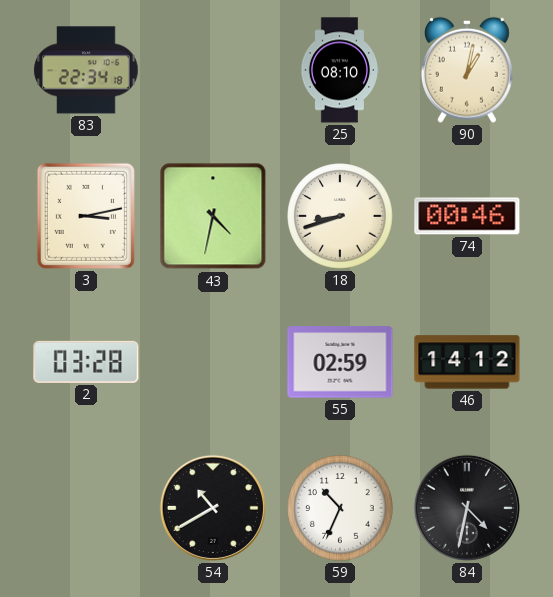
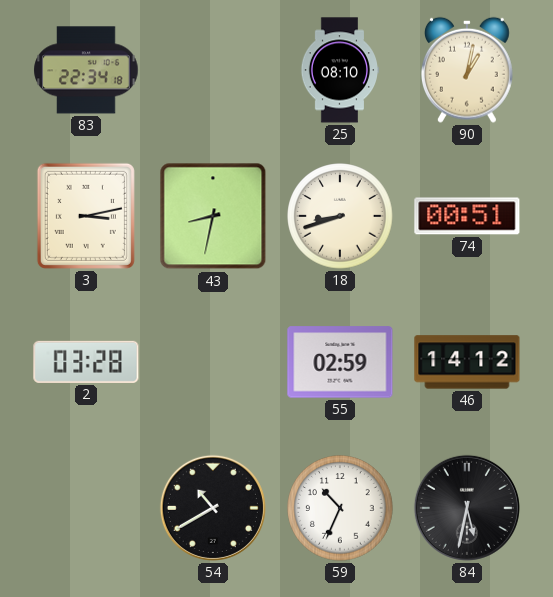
43: 4:32 -> 8:32
74: 00:46 -> 00:51
84: 4:32 -> 5:32
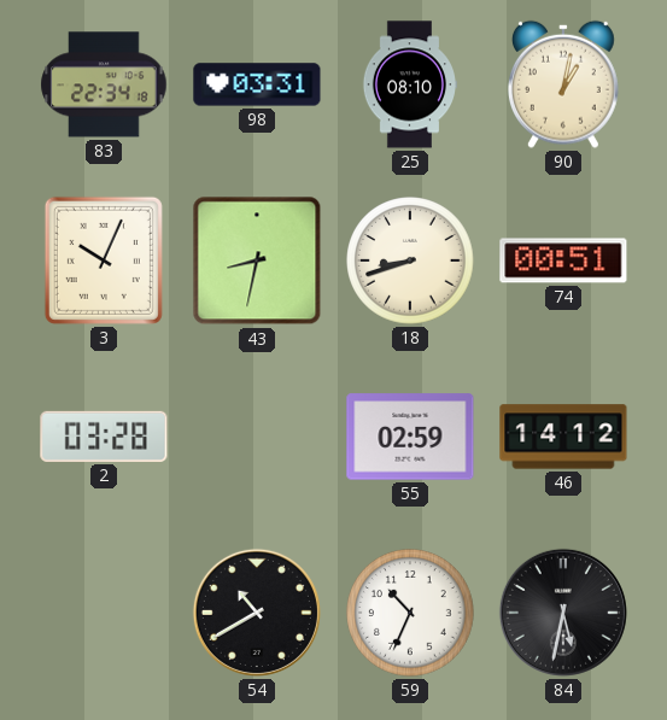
98: none -> 03:31
3: 3:13 -> 10:04
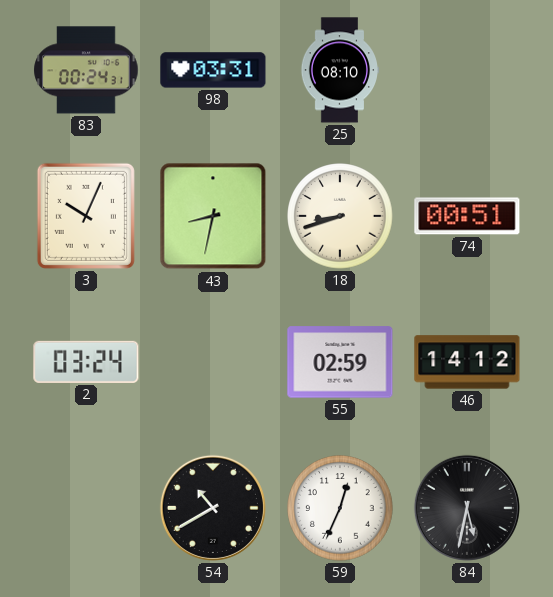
83: 22:34 -> 00:24
90: 1:02 -> none
2: 03:28 -> 03:24
59: 10:34 -> 12:34
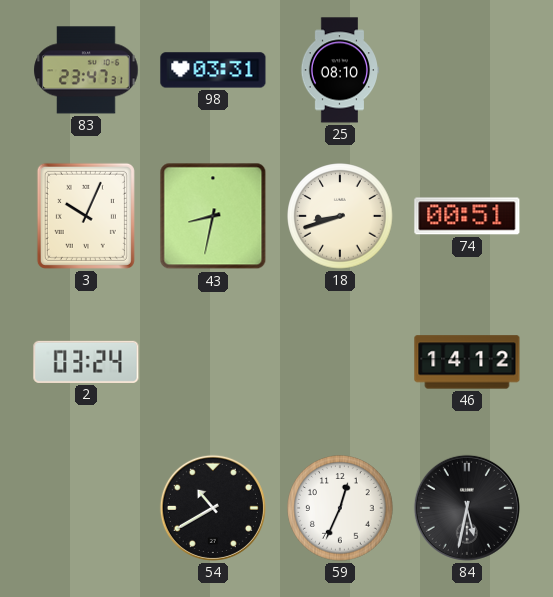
83: 00:24 -> 23:47
55: 02:59 -> none
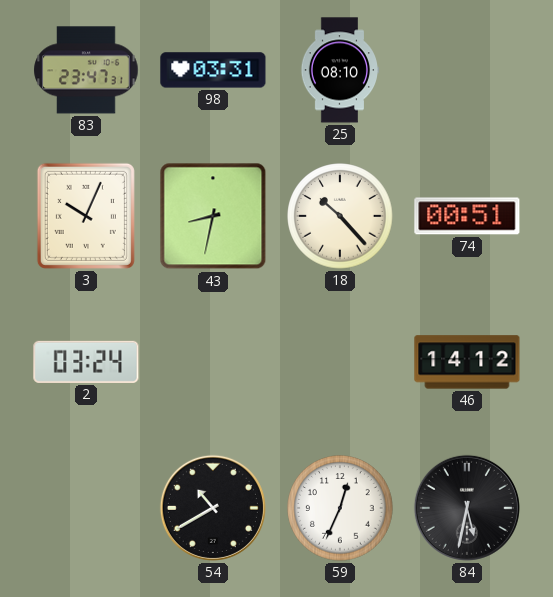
18: 8:42 -> 10:23
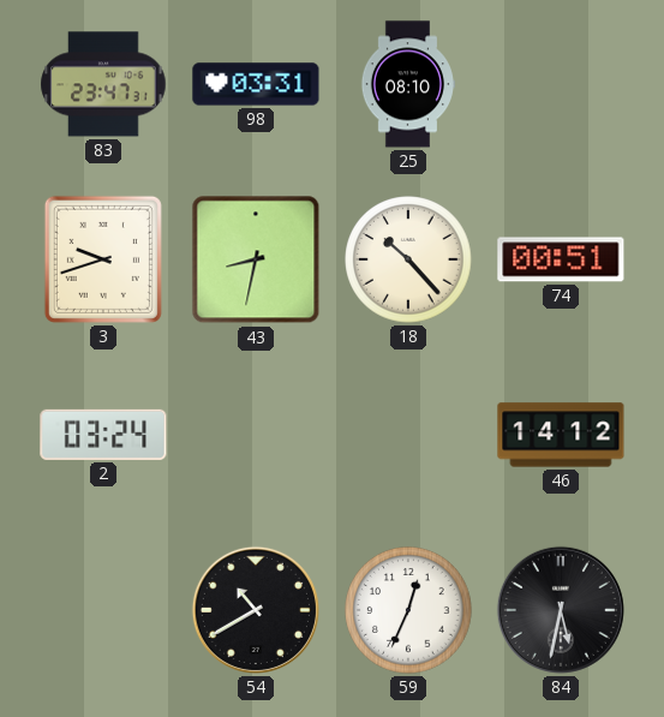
3: 10:04 -> 9:42
